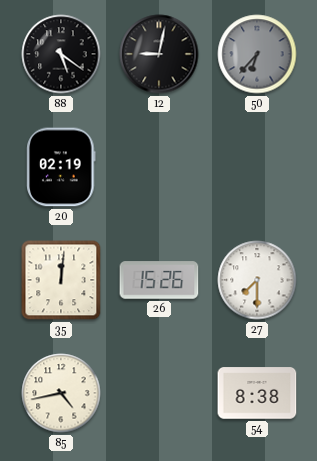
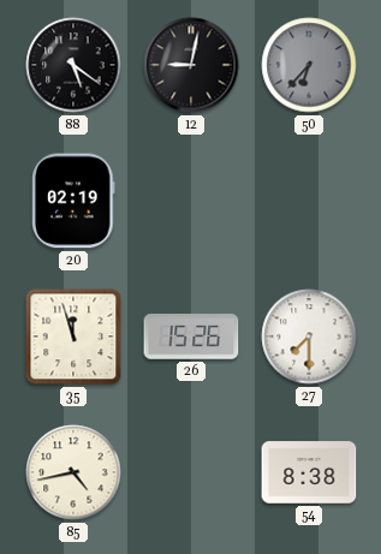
35: 12:01 -> 11:57
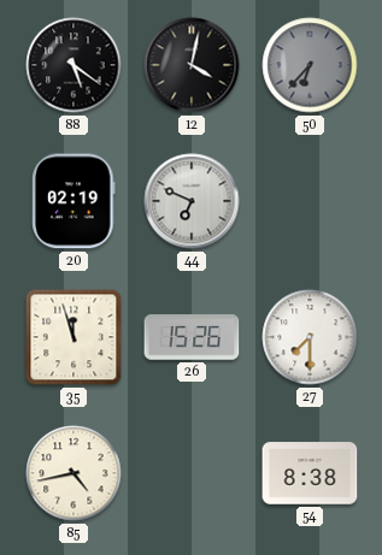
12: 9:02 -> 4:02
44: none -> 6:49
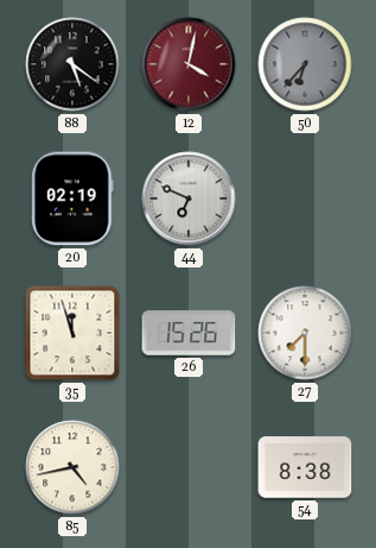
12 dial: black -> burgundy
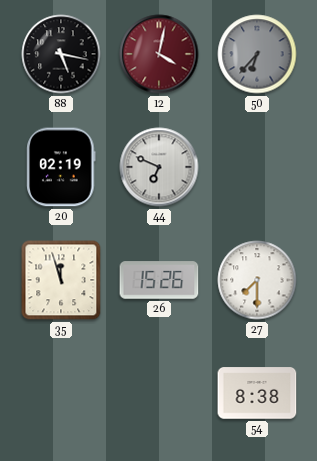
88: 5:21 -> 5:17
85: 4:43 -> none
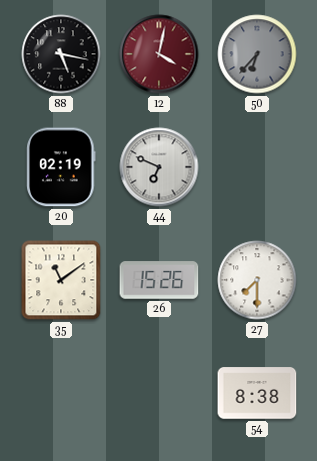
35: 11:57 -> 11:09
